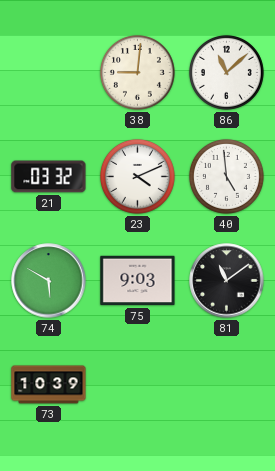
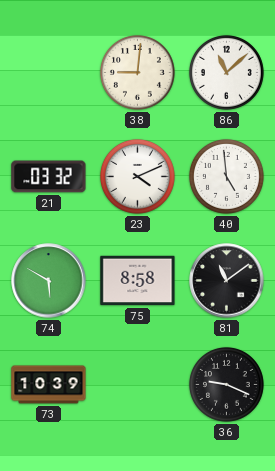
75: 9:03 -> 8:58
36: none -> 9:19
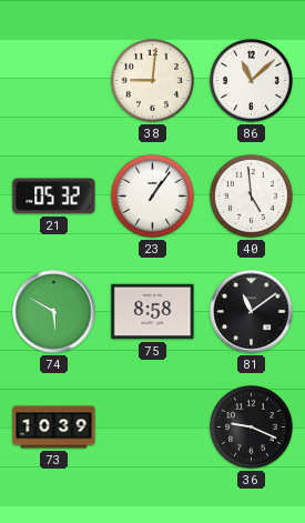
21: 03:32 -> 05:32
23: 4:11 -> 1:06
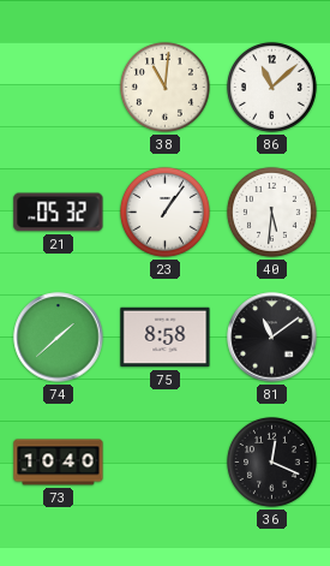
38: 9:01 -> 11:01
40: 4:59 -> 5:31
74: 5:50 -> 1:38
73: 10:39 -> 10:40
36: 9:19 -> 12:19
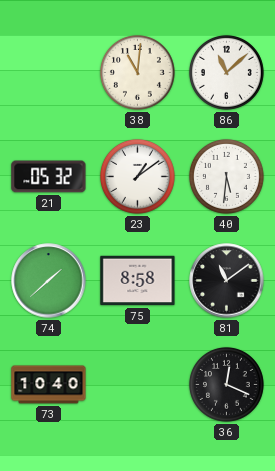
23: 1:06 -> 1:09
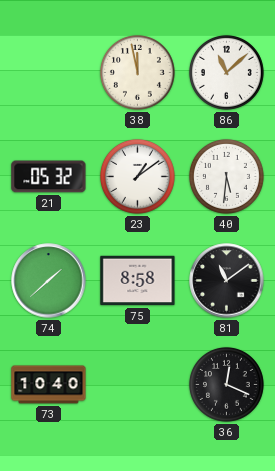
38: 11:01 -> 11:58
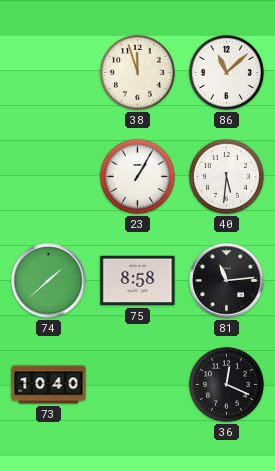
38: 11:58 -> 11:57
21: 05:32 -> none
23: 1:09 -> 1:05
81: 11:09 -> 11:14
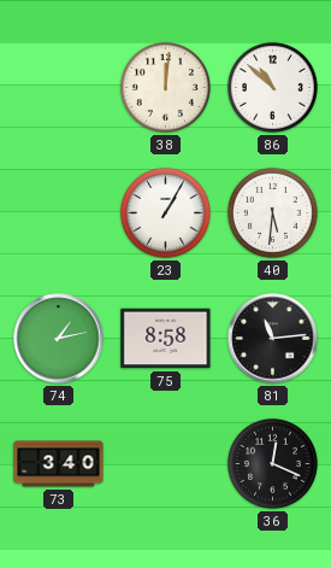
38: 11:57 -> 12:01
86: 11:08 -> 10:52
74: 1:38 -> 1:13
73: 10:40 -> 3:40
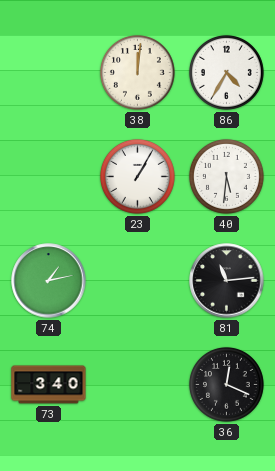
86: 10:52 -> 4:35
75: 8:58 -> none
